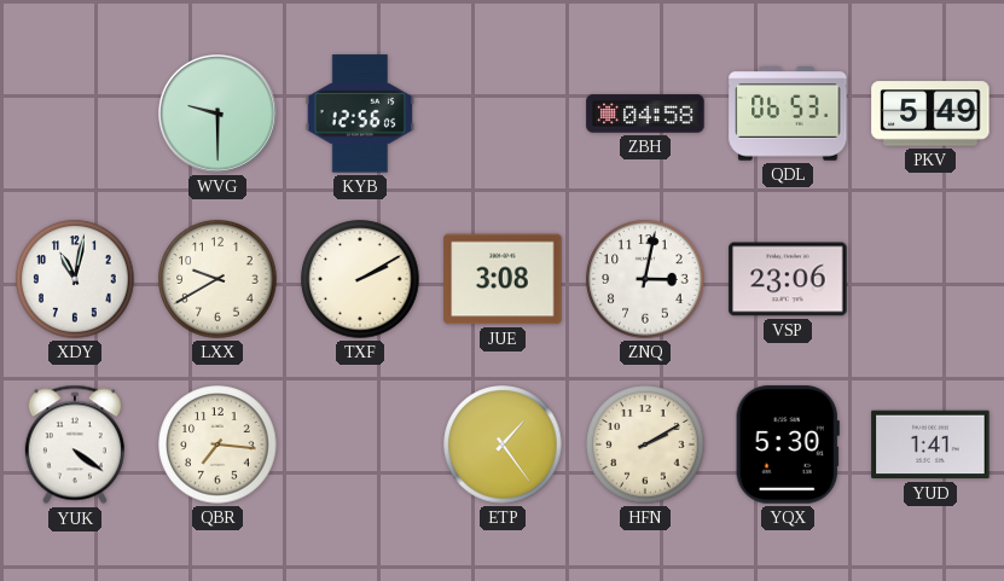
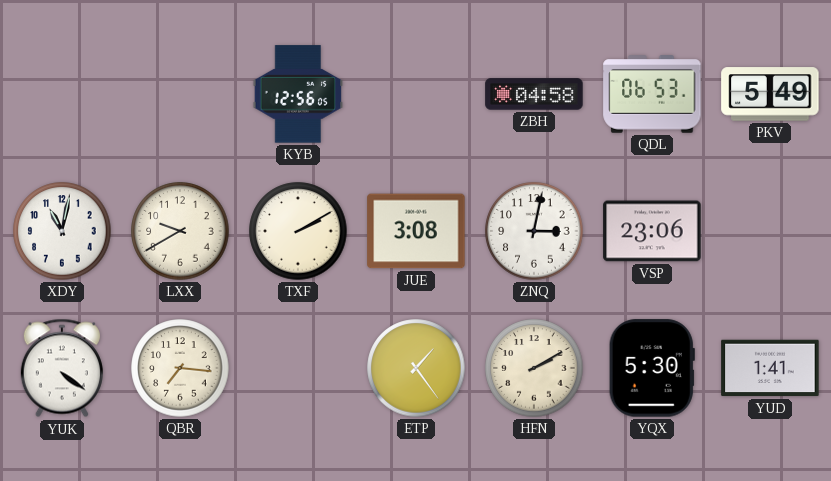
WVG: 9:30 -> none
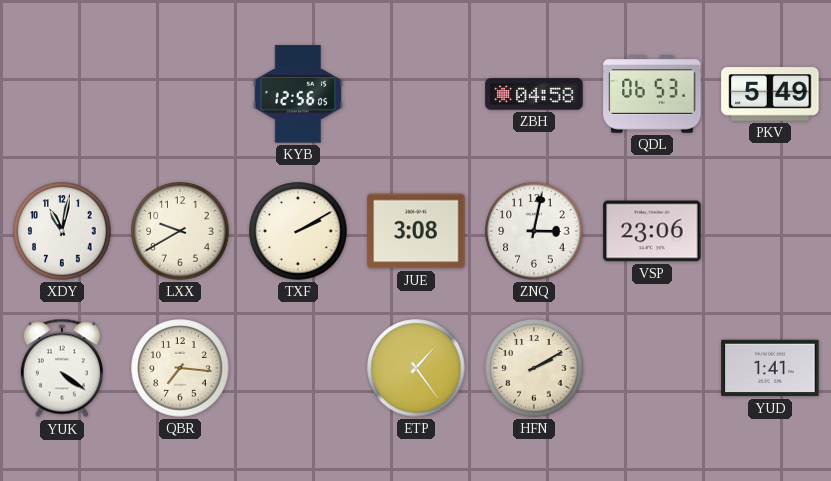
YQX: 5:30 -> none
